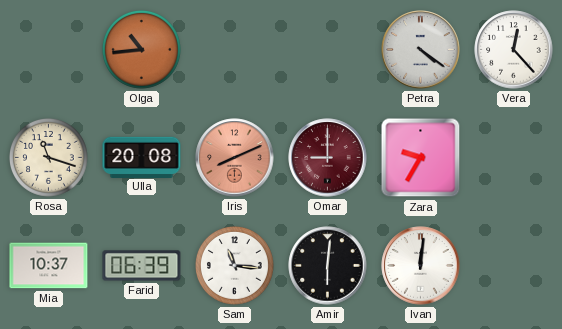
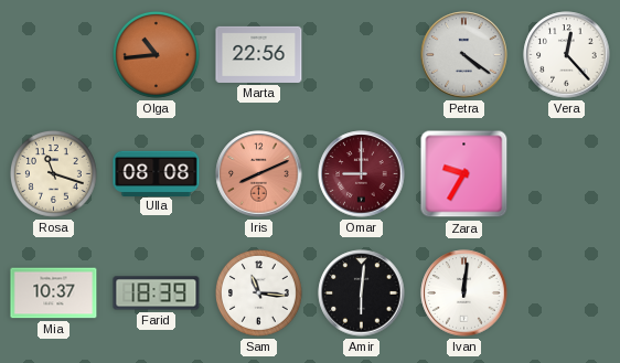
Marta: none -> 22:56
Ulla: 20:08 -> 08:08
Farid: 06:39 -> 18:39
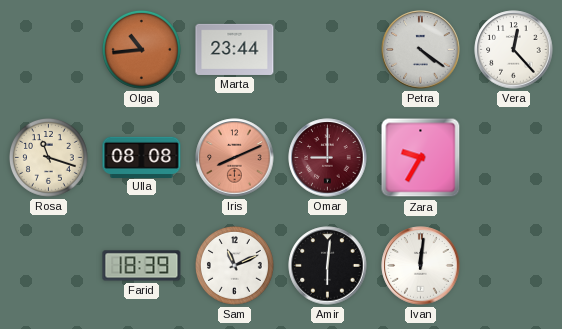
Marta: 22:56 -> 23:44
Mia: 10:37 -> none
Sam: 11:16 -> 11:11
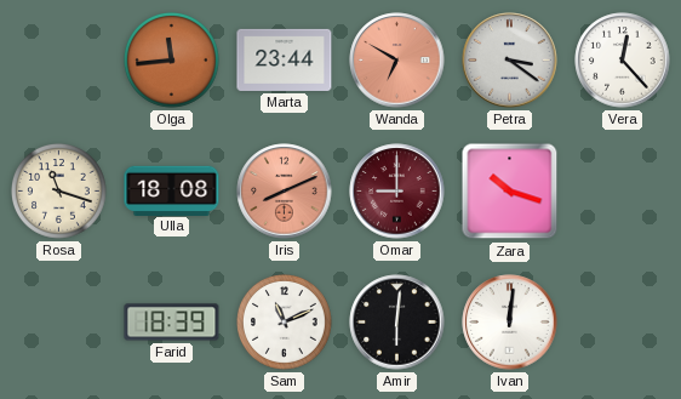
Olga: 10:44 -> 11:44
Wanda: none -> 6:50
Petra: 4:21 -> 3:21
Ulla: 08:08 -> 18:08
Zara: 9:35 -> 10:18
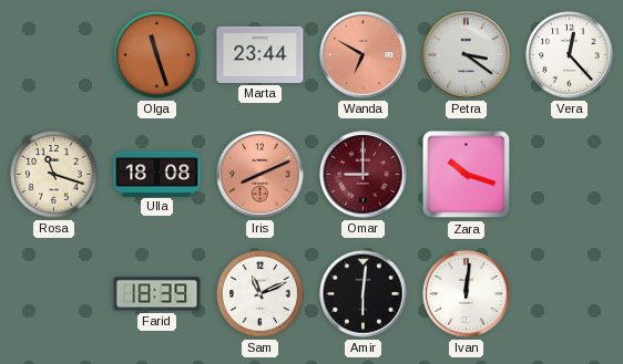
Olga: 11:44 -> 11:27
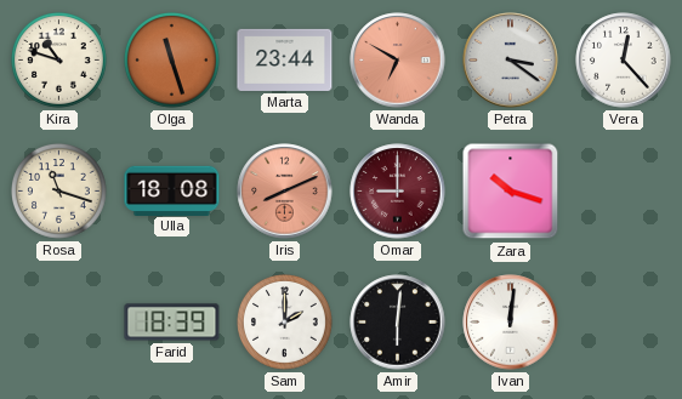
Kira: none -> 10:48
Sam: 11:11 -> 2:00
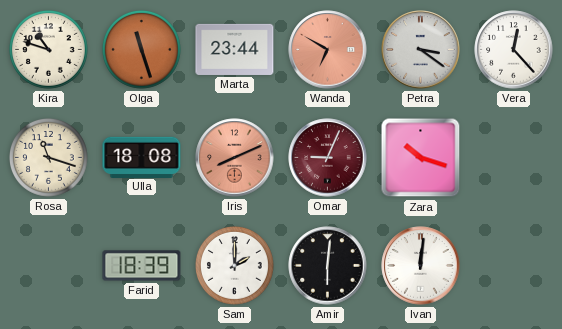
Omar: 9:00 -> 9:04
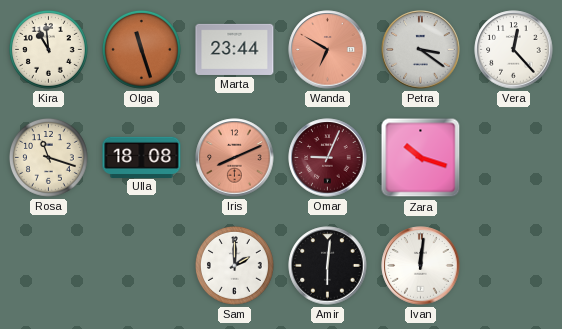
Kira: 10:48 -> 10:59
Farid: 18:39 -> none
